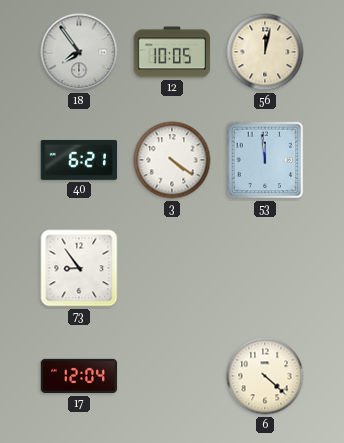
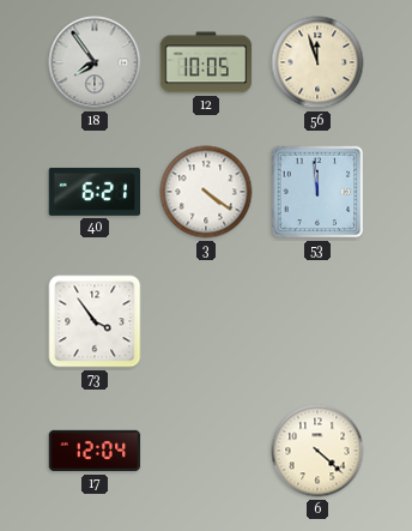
56: 12:02 -> 11:57
73: 8:54 -> 3:54
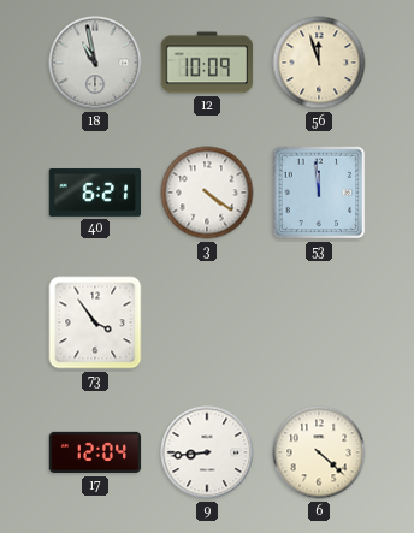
18: 7:54 -> 10:58
12: 10:05 -> 10:09
9: none -> 8:44
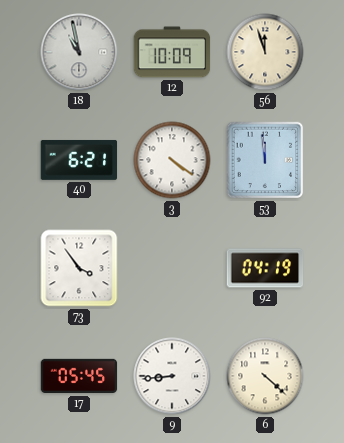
92: none -> 04:19
17: 12:04 -> 05:45
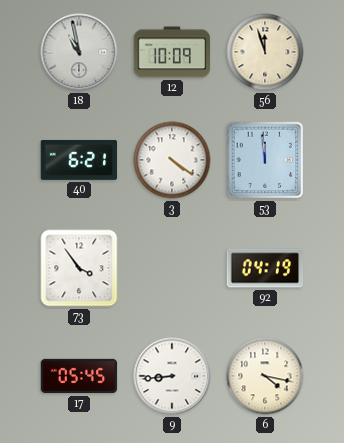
6: 4:22 -> 4:17
